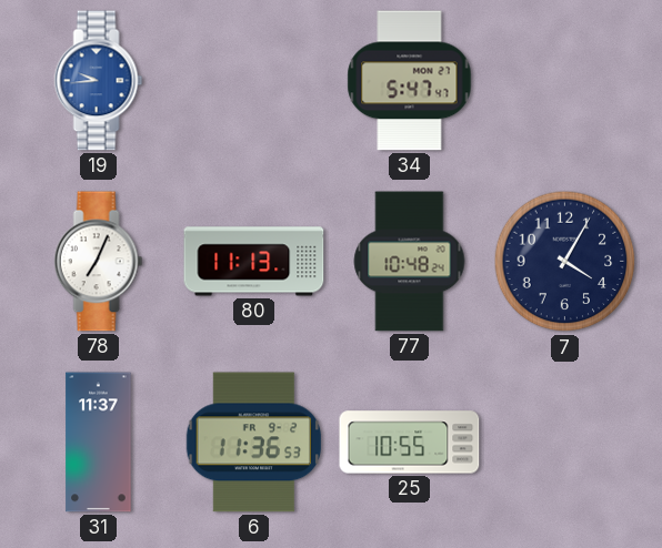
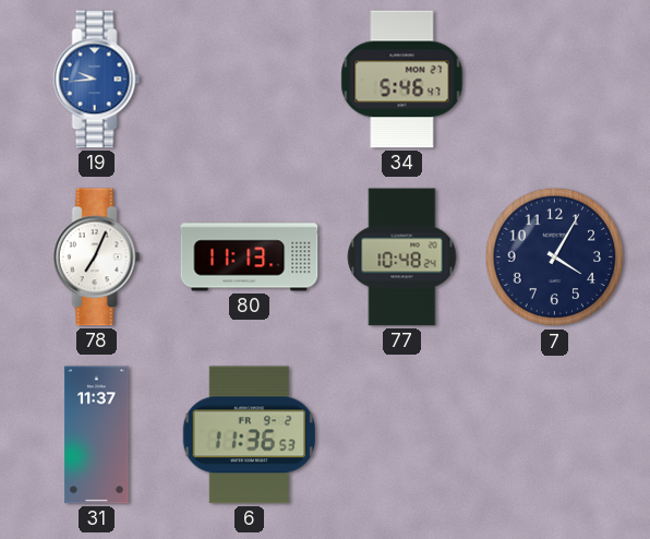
34: 5:47 -> 5:46
25: 10:55 -> none
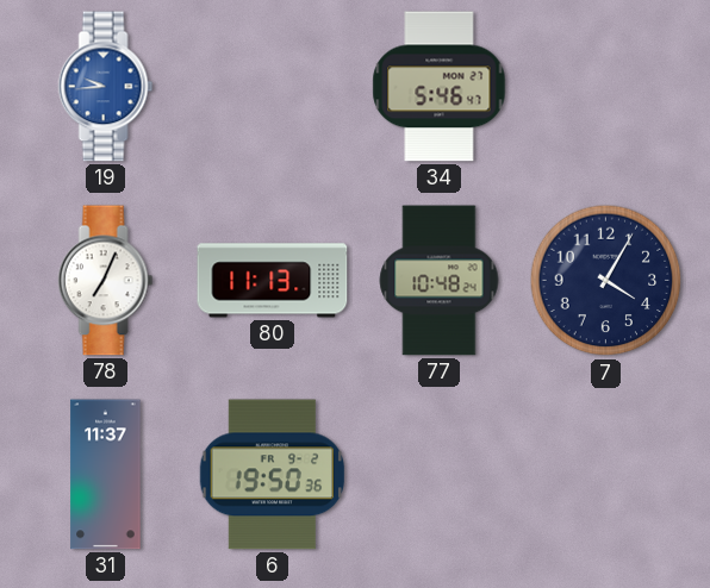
6: 11:36 -> 19:50
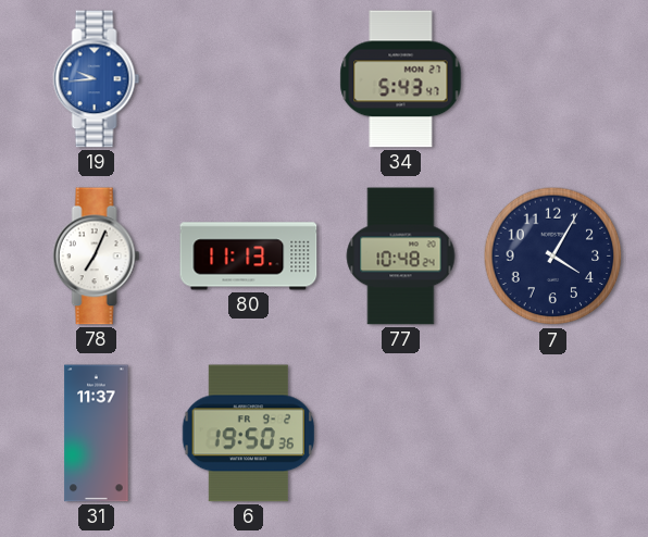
34: 5:46 -> 5:43
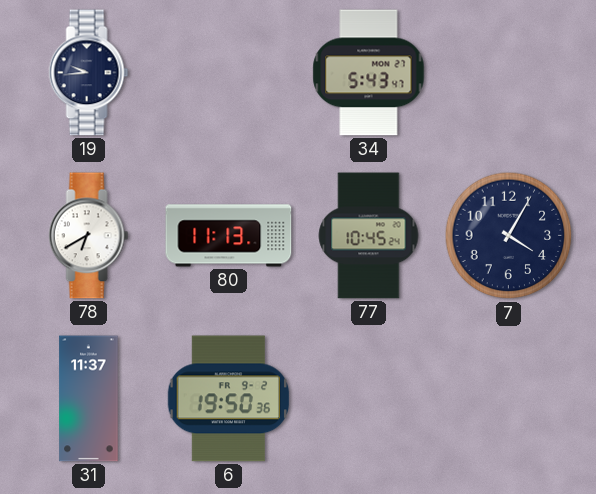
19 dial: blue -> navy
78: 7:04 -> 6:40
77: 10:48 -> 10:45
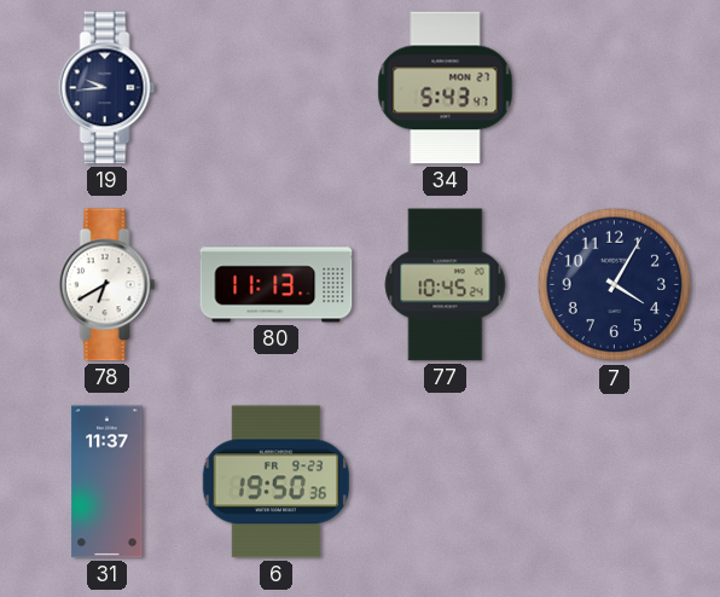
6 date: FR 9-2 -> FR 9-23
